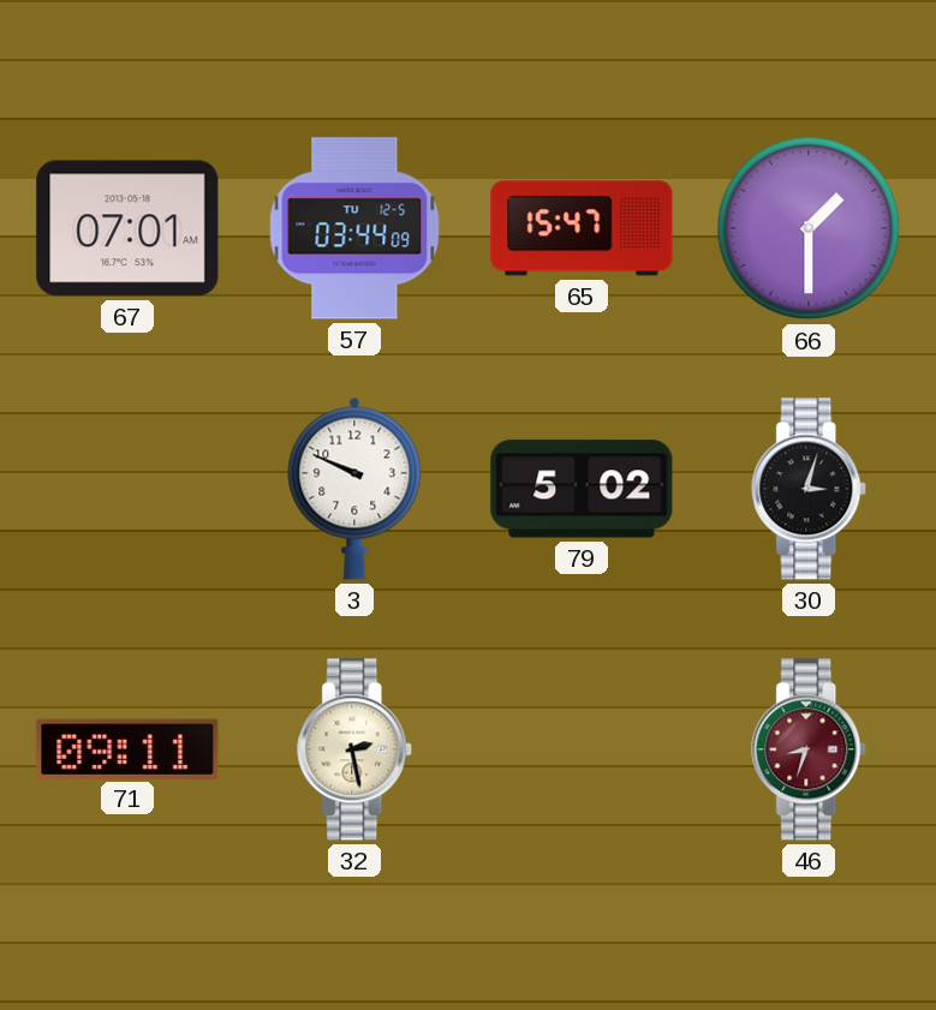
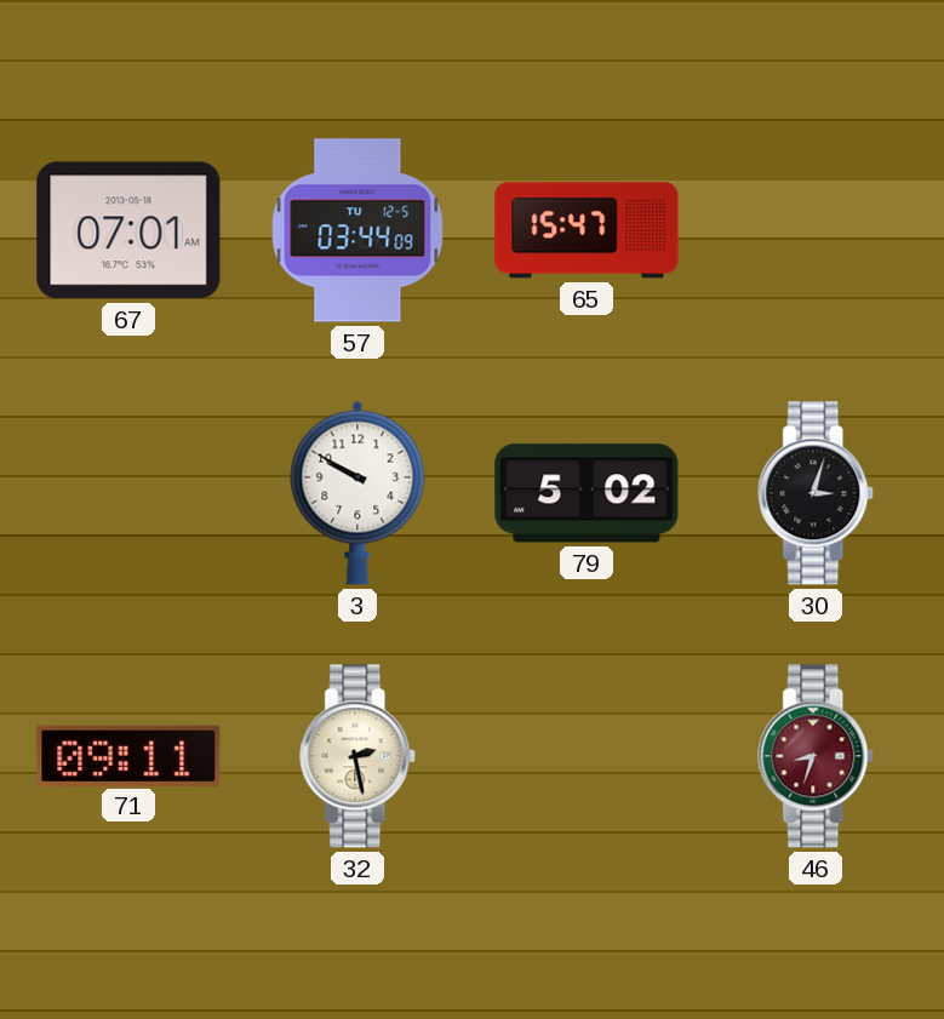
66: 1:30 -> none
3: 9:49 -> 9:50
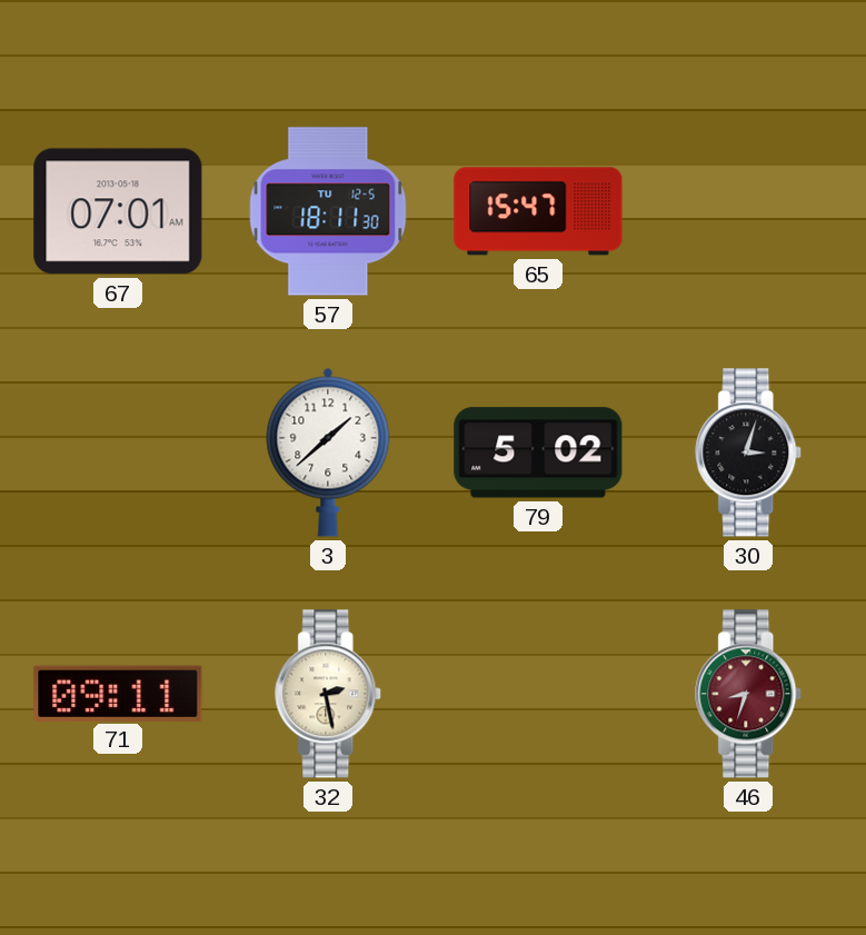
57: 03:44 -> 18:11
3: 9:50 -> 1:38
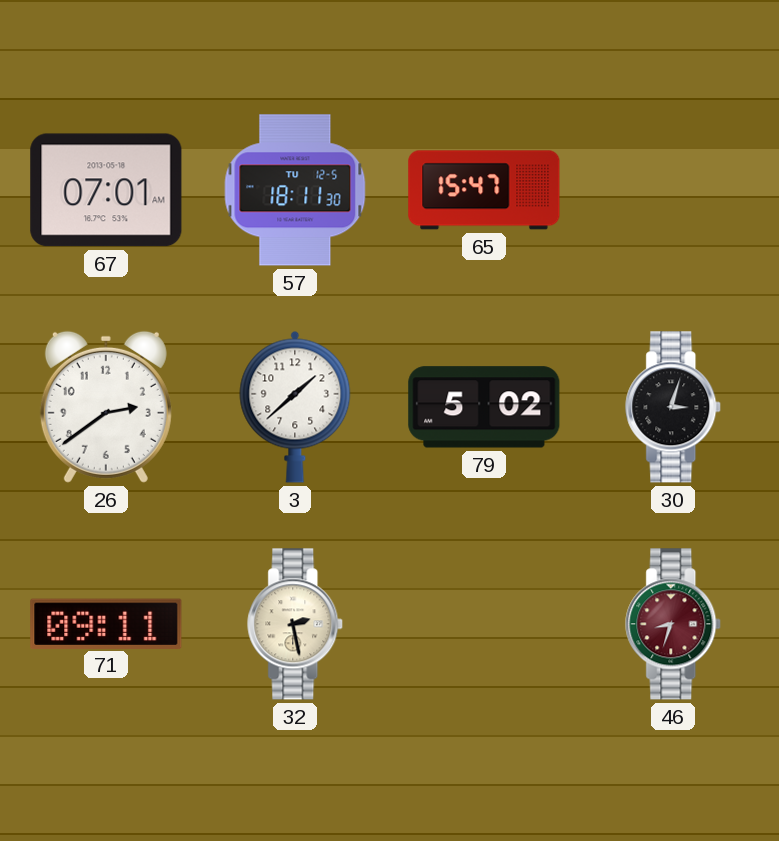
26: none -> 2:39
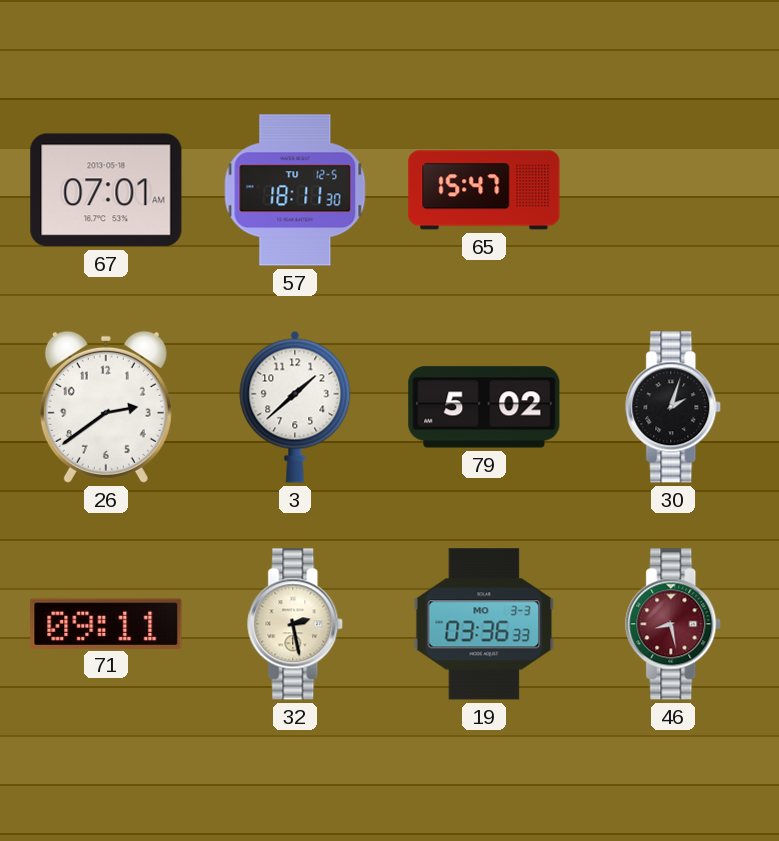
30: 3:03 -> 2:03
19: none -> 03:36
46: 8:33 -> 8:28
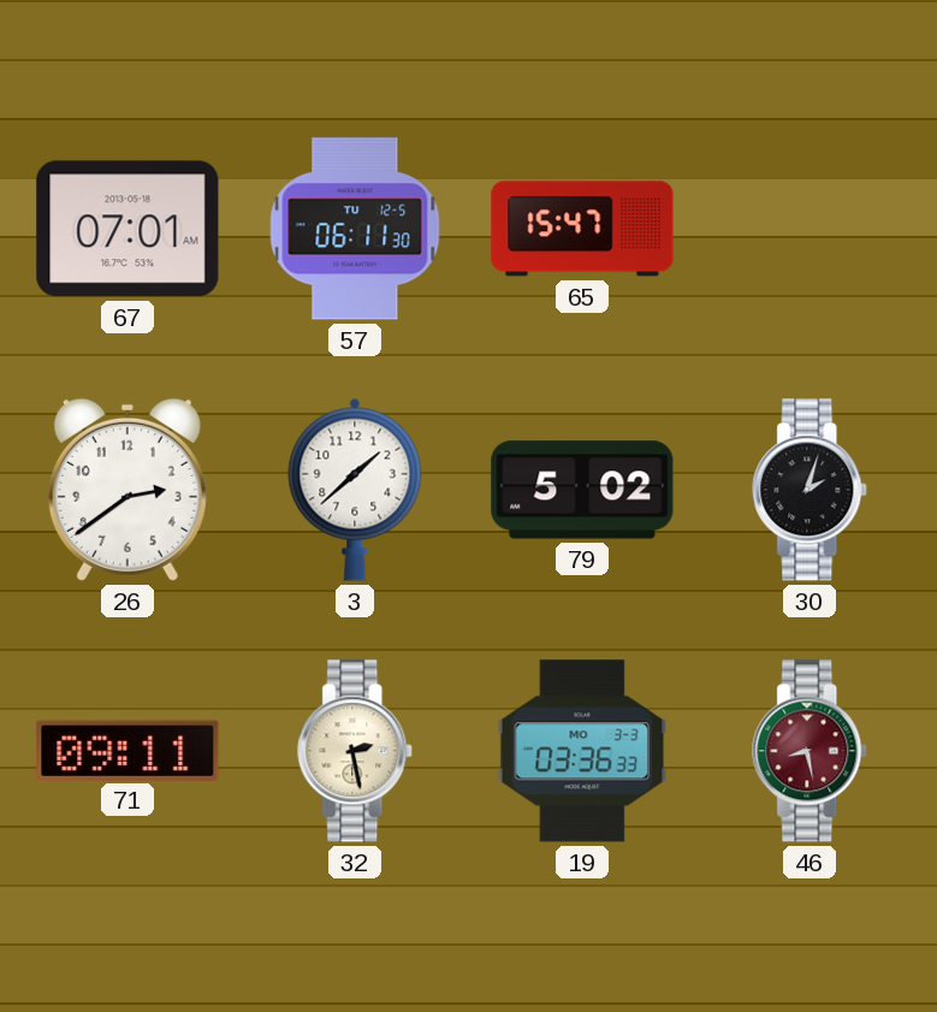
57: 18:11 -> 06:11
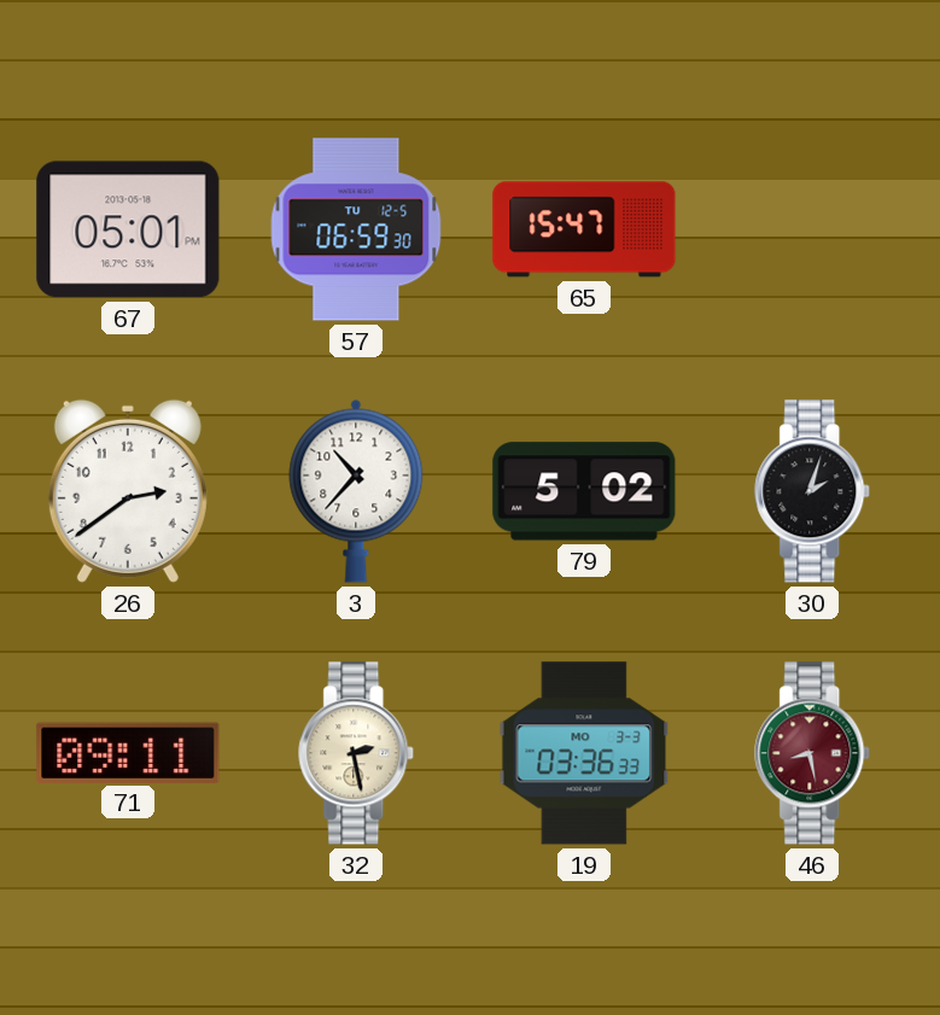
67: 07:01 -> 05:01
57: 06:11 -> 06:59
3: 1:38 -> 10:37
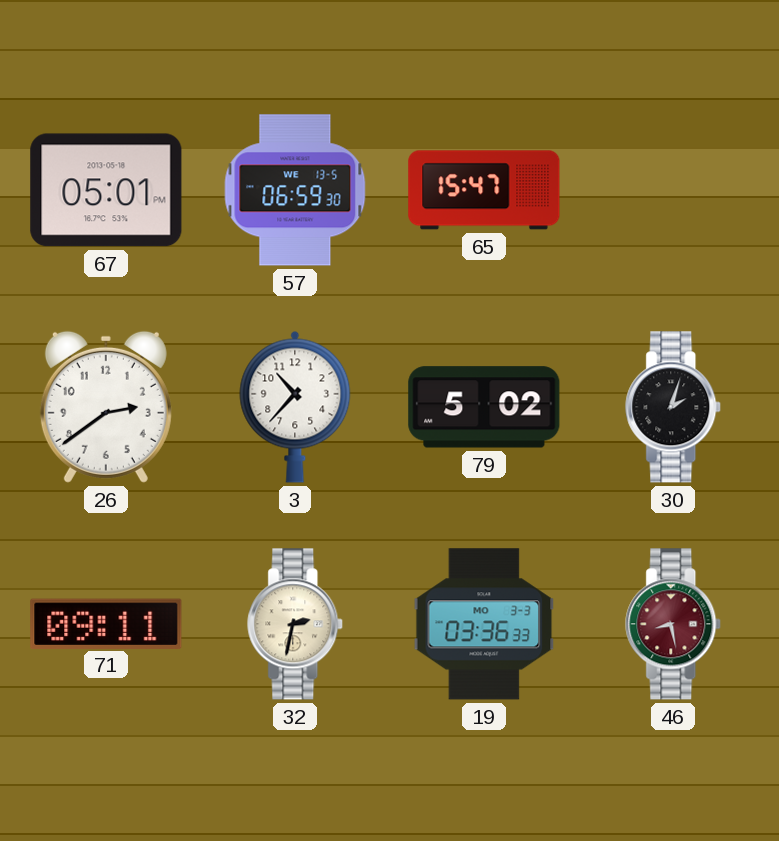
57 date: TU 12-5 -> WE 13-5
32: 2:28 -> 2:32
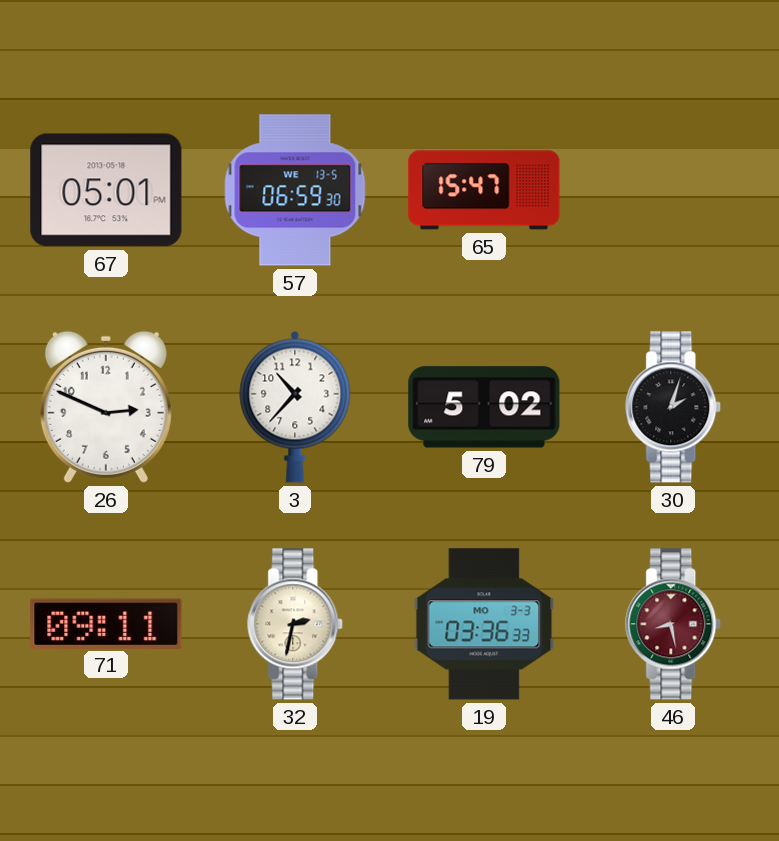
26: 2:39 -> 2:49
